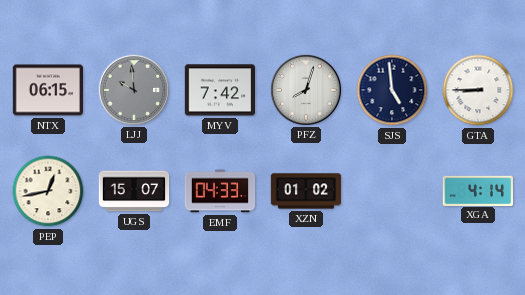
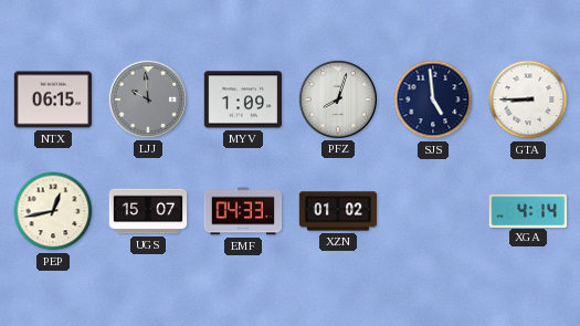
MYV: 7:42 -> 1:09
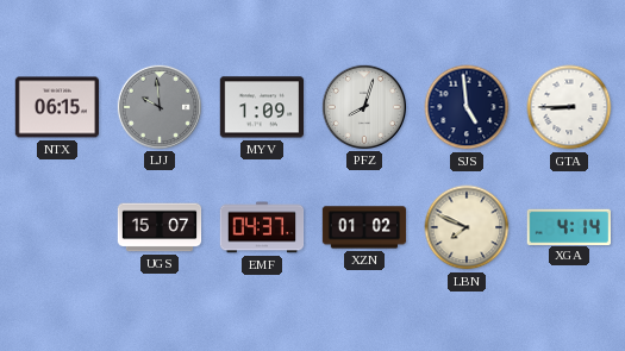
PEP: 12:43 -> none
EMF: 04:33 -> 04:37
LBN: none -> 7:49
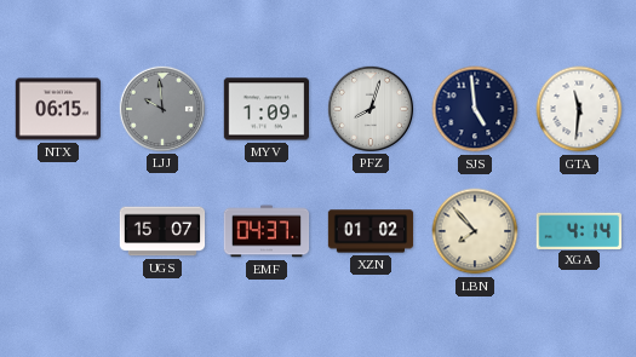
GTA: 8:45 -> 11:31
LBN: 7:49 -> 7:53
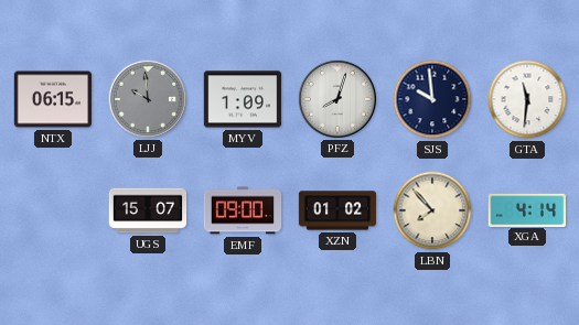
SJS: 4:59 -> 9:59
EMF: 04:37 -> 09:00
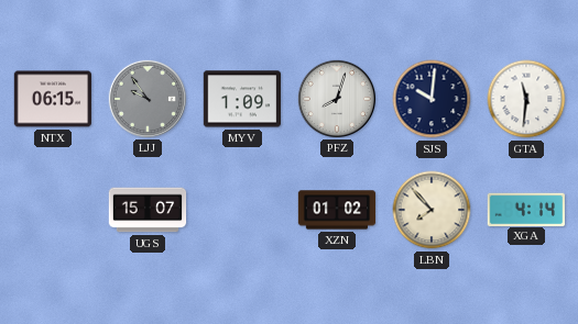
LJJ: 9:59 -> 9:54
SJS: 9:59 -> 10:01
EMF: 09:00 -> none
